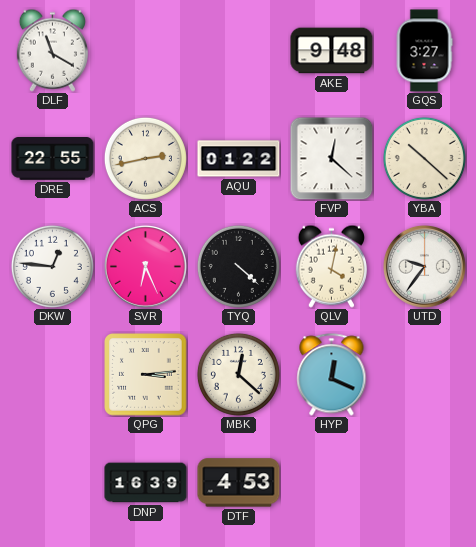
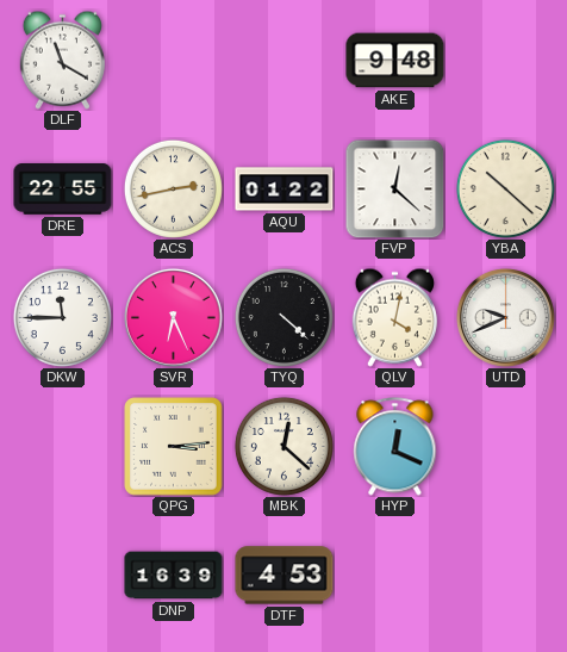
GQS: 3:27 -> none
DKW: 12:46 -> 11:45
UTD: 9:36 -> 9:41
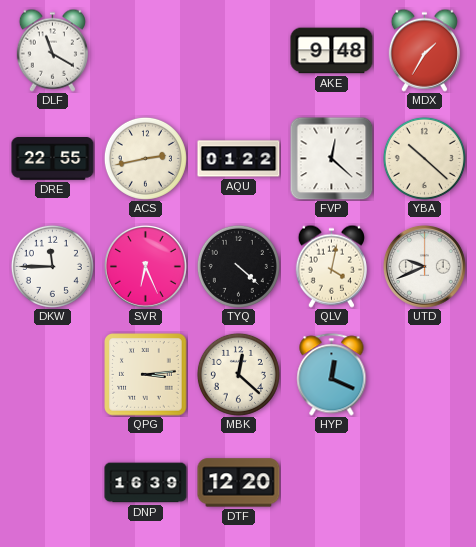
MDX: none -> 1:35
DTF: 4:53 -> 12:20
